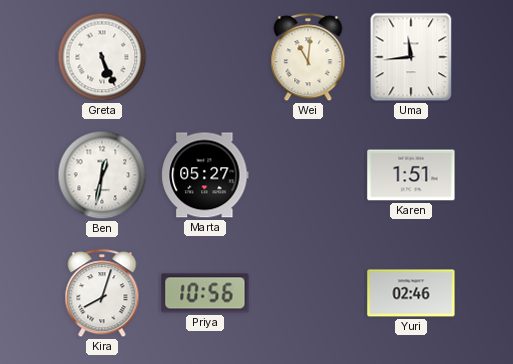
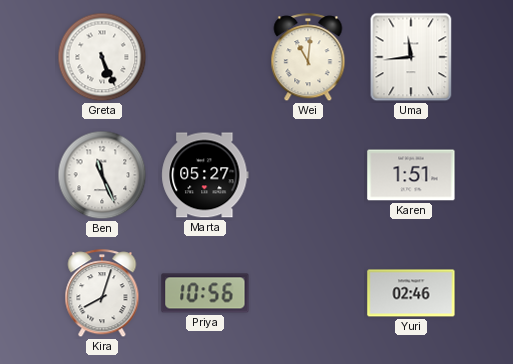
Ben: 12:32 -> 11:26
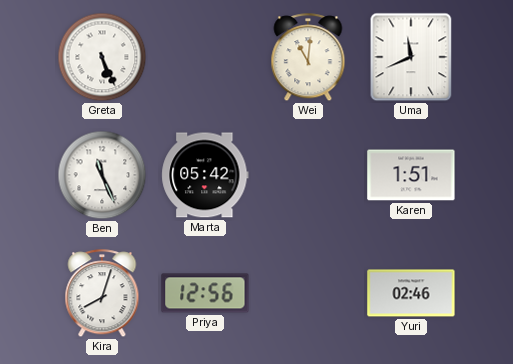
Uma: 11:44 -> 11:41
Marta: 05:27 -> 05:42
Priya: 10:56 -> 12:56
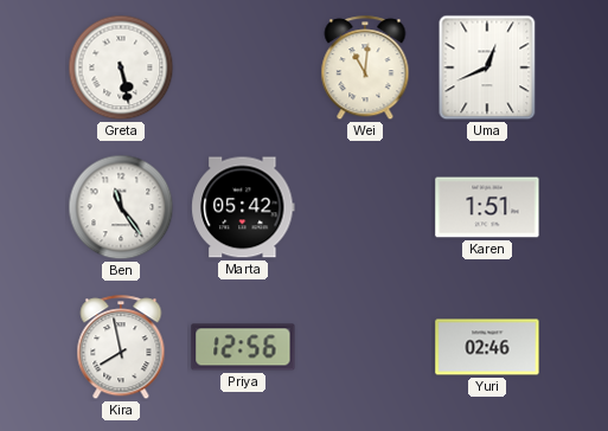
Greta: 5:26 -> 5:28
Uma: 11:41 -> 12:41
Ben: 11:26 -> 11:24
Kira: 8:03 -> 7:58
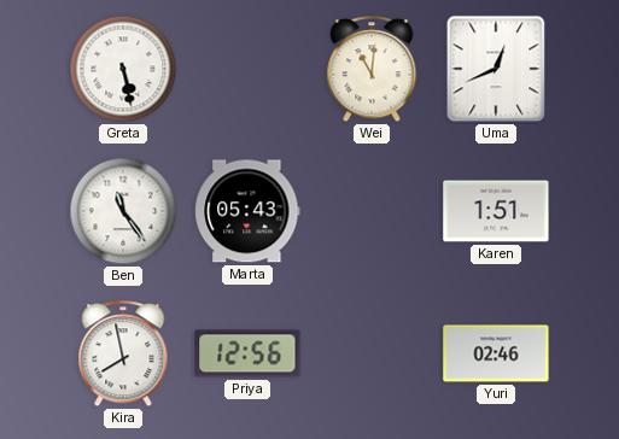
Marta: 05:42 -> 05:43
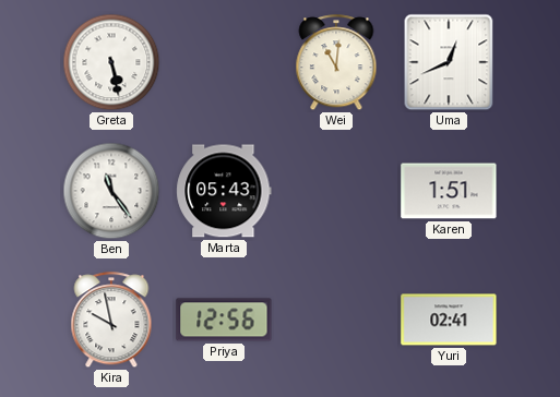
Kira: 7:58 -> 9:58
Yuri: 02:46 -> 02:41
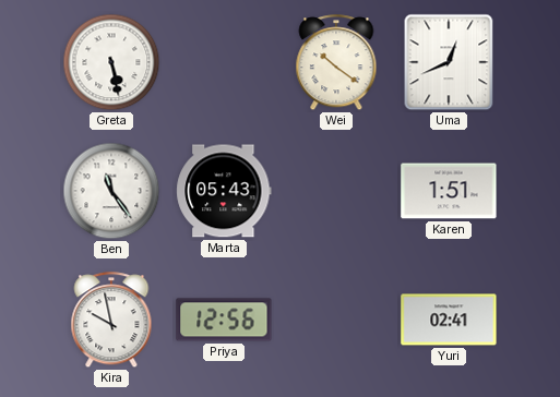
Wei: 11:01 -> 10:21
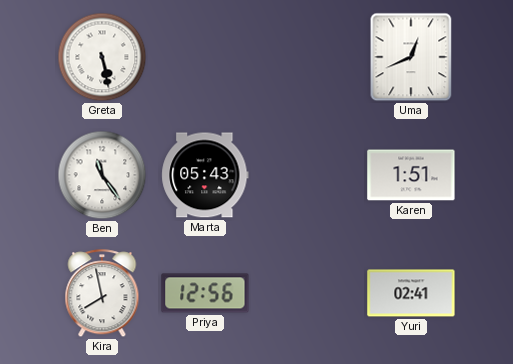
Wei: 10:21 -> none
Kira: 9:58 -> 7:58
